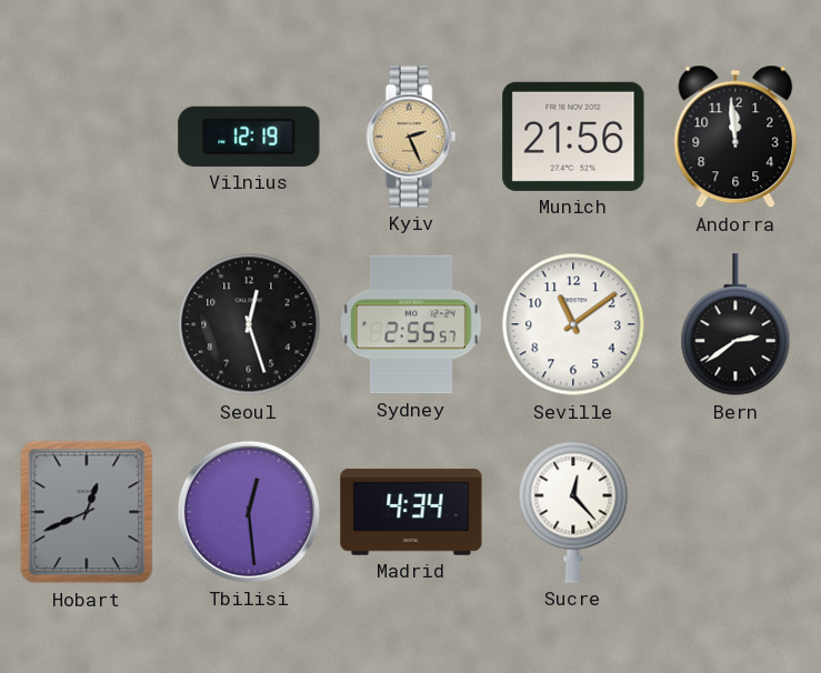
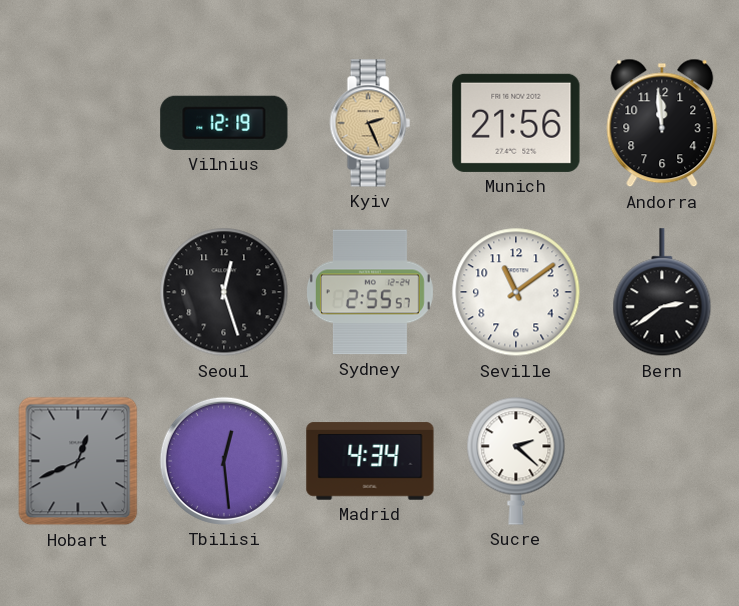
Sucre: 12:23 -> 2:22
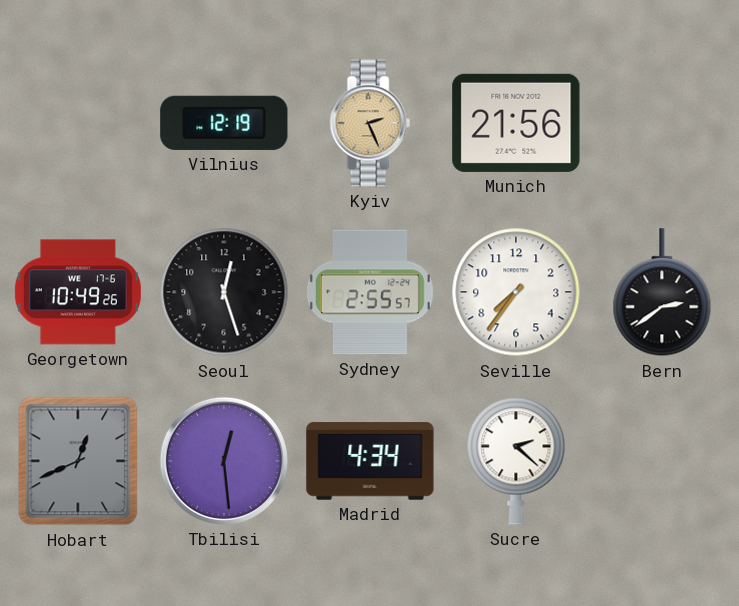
Andorra: 11:59 -> none
Georgetown: none -> 10:49
Seville: 11:09 -> 7:36
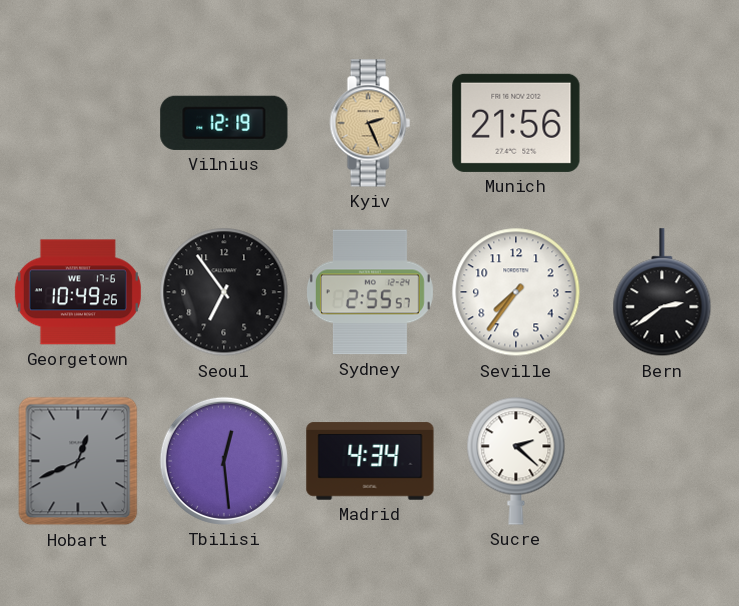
Seoul: 12:27 -> 6:54
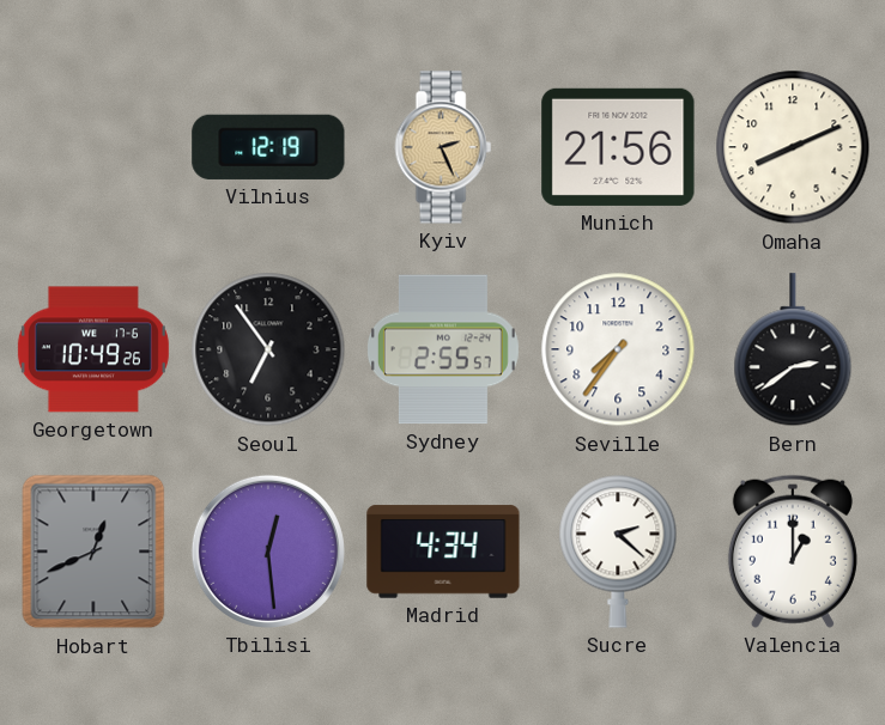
Omaha: none -> 8:11
Valencia: none -> 1:00
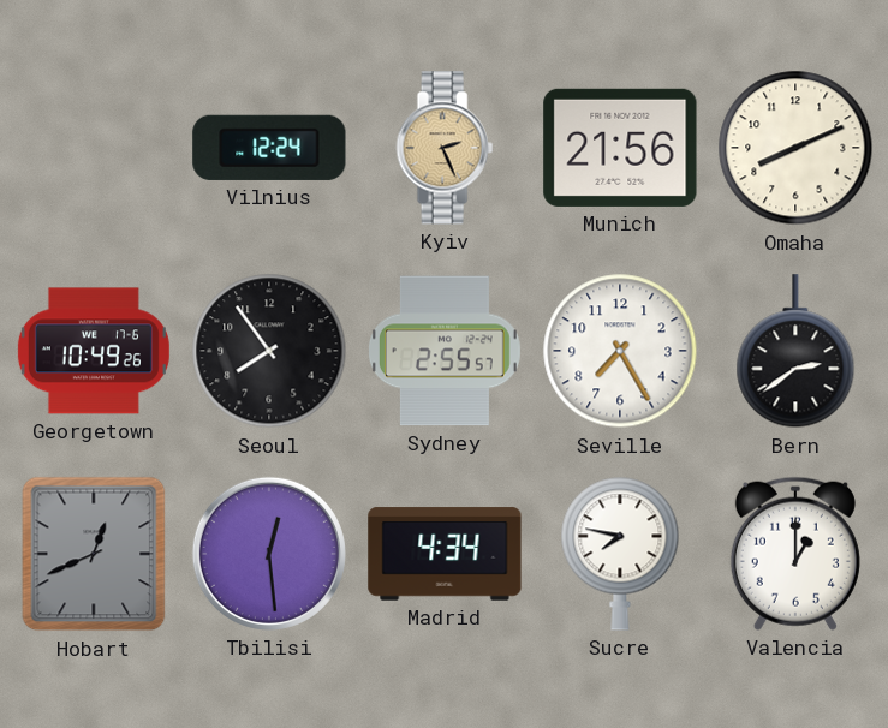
Vilnius: 12:19 -> 12:24
Seoul: 6:54 -> 7:54
Seville: 7:36 -> 7:25
Sucre: 2:22 -> 7:47
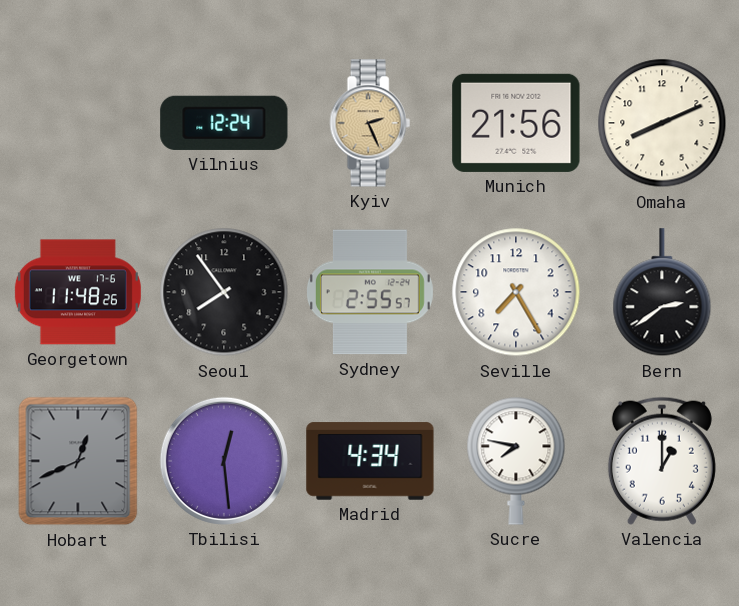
Georgetown: 10:49 -> 11:48
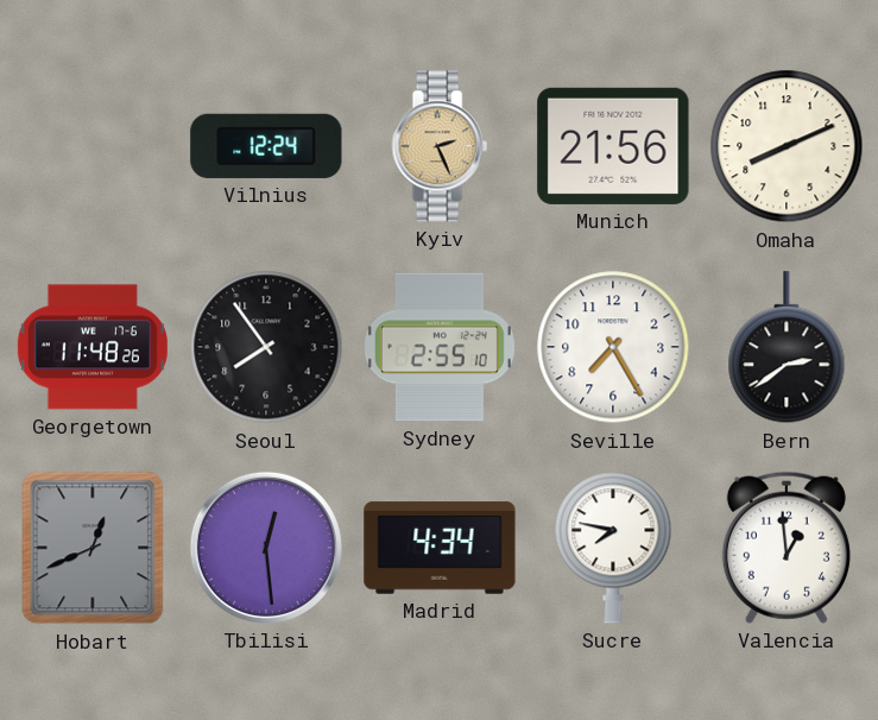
Sydney: 2:55:57 -> 2:55:10
Valencia: 1:00 -> 12:59
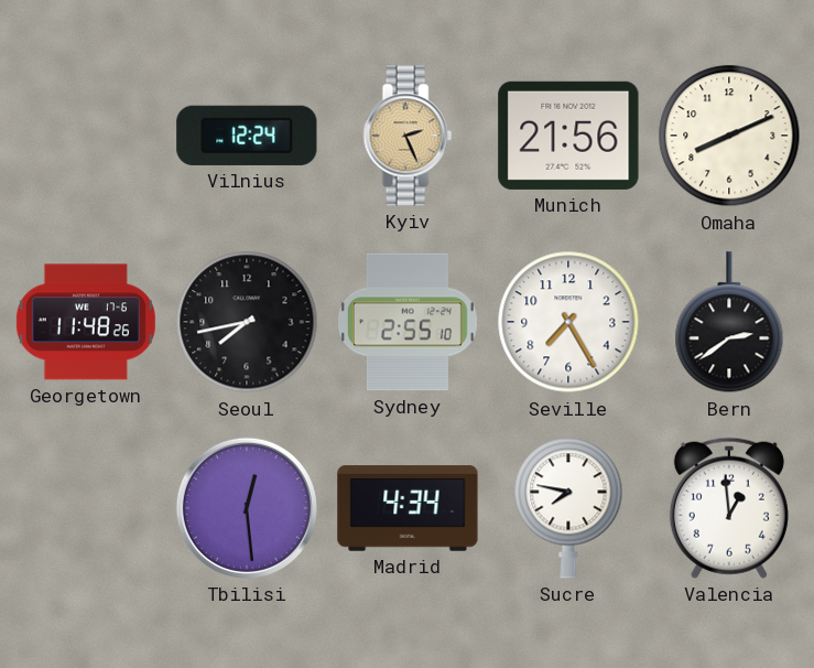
Seoul: 7:54 -> 7:43
Hobart: 12:41 -> none
